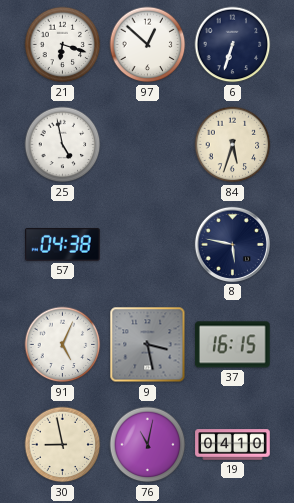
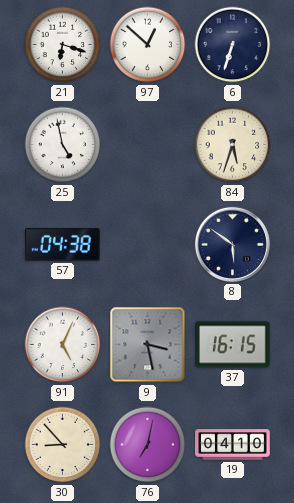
8: 5:47 -> 5:51
30: 8:58 -> 8:53
76: 11:02 -> 7:02
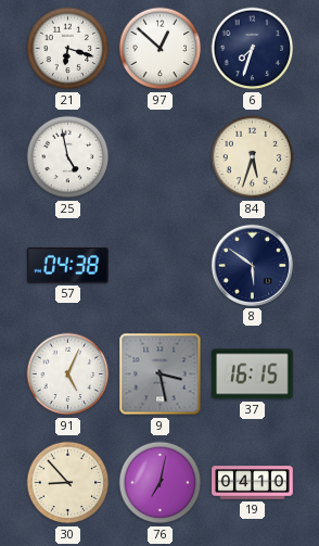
6: 6:33 -> 7:33
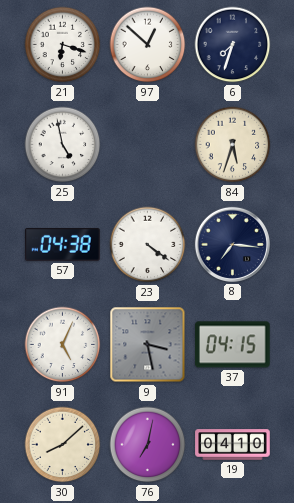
23: none -> 4:21
8: 5:51 -> 7:16
37: 16:15 -> 04:15
30: 8:53 -> 8:08
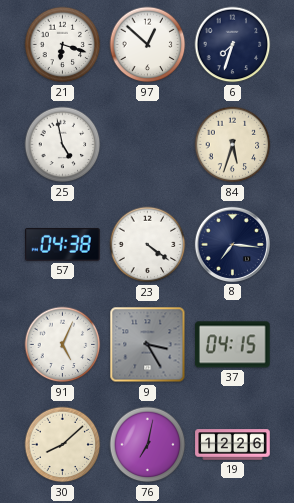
9: 3:28 -> 3:25
19: 04:10 -> 12:26
